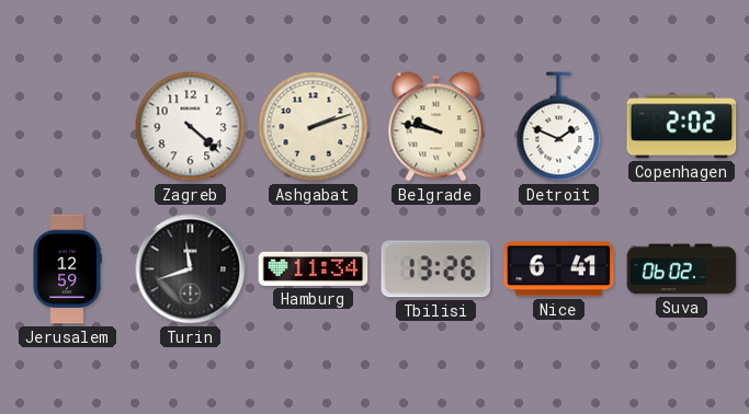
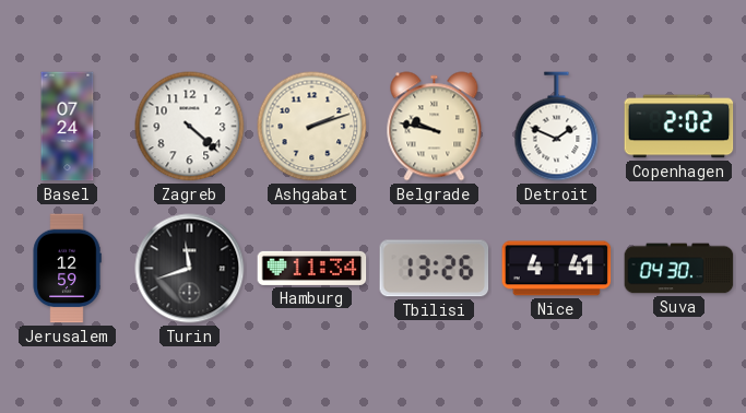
Basel: none -> 07:24
Nice: 6:41 -> 4:41
Suva: 06:02 -> 04:30
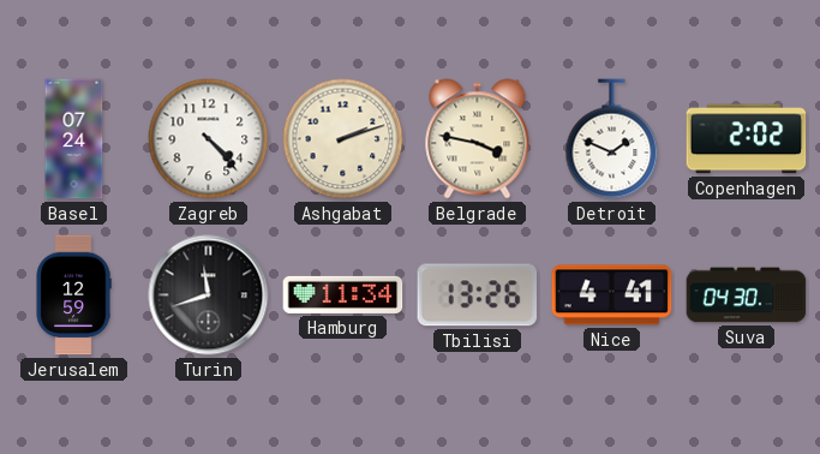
Zagreb: 4:22 -> 4:23
Belgrade: 9:47 -> 3:47
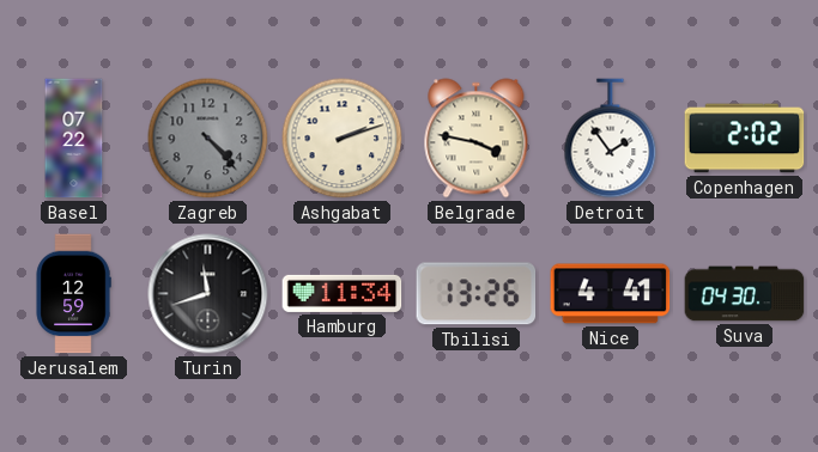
Basel: 07:24 -> 07:22
Zagreb dial: white -> grey
Detroit: 1:49 -> 1:54
